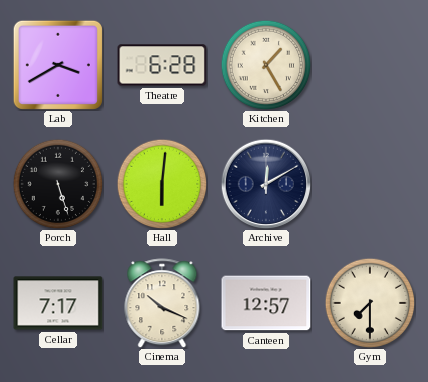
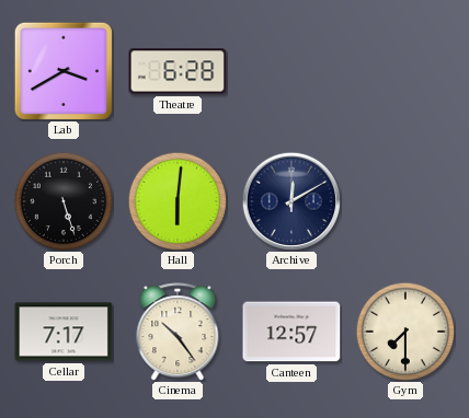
Kitchen: 1:25 -> none
Cinema: 10:19 -> 10:24
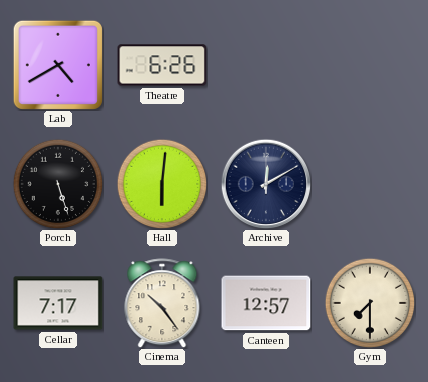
Lab: 3:40 -> 4:40
Theatre: 6:28 -> 6:26
